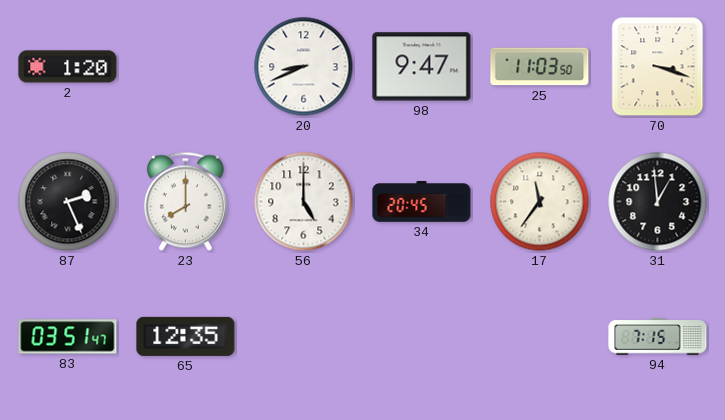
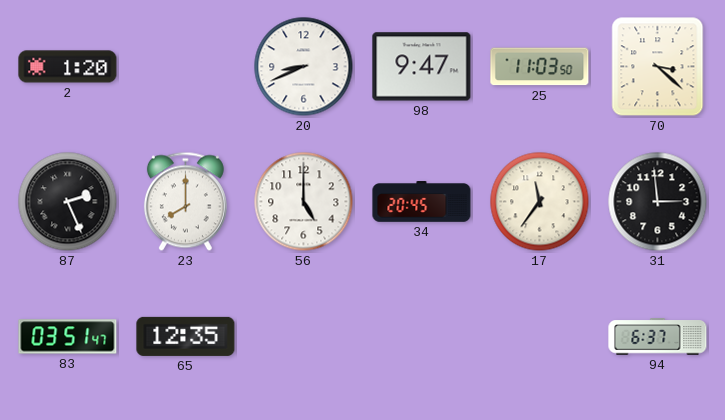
70: 3:18 -> 3:22
31: 12:59 -> 2:59
94: 7:15 -> 6:37
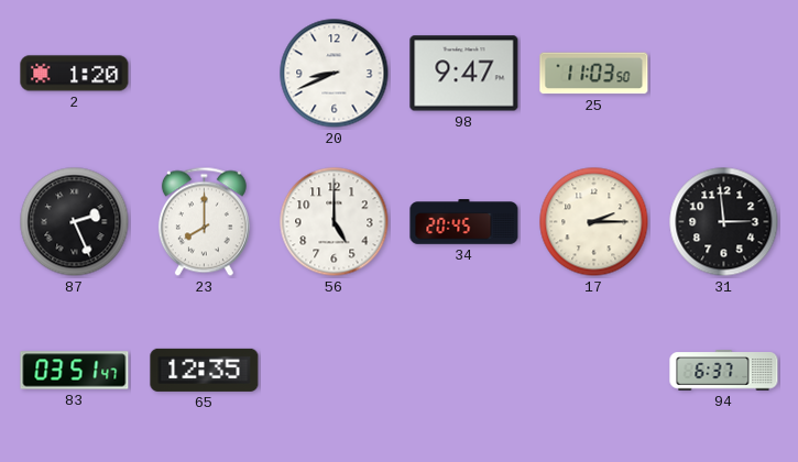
70: 3:22 -> none
17: 11:36 -> 2:15
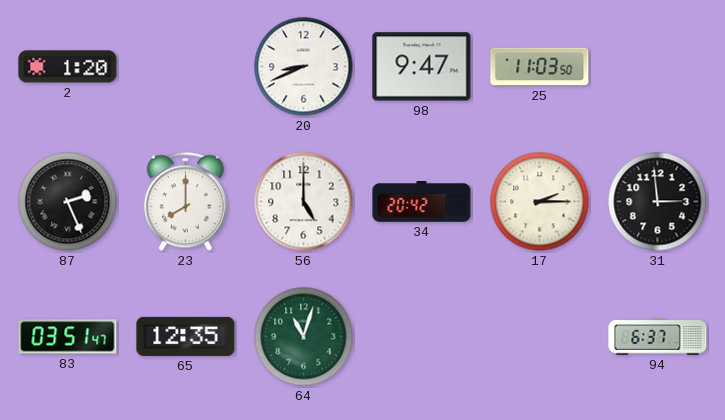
34: 20:45 -> 20:42
64: none -> 11:03
